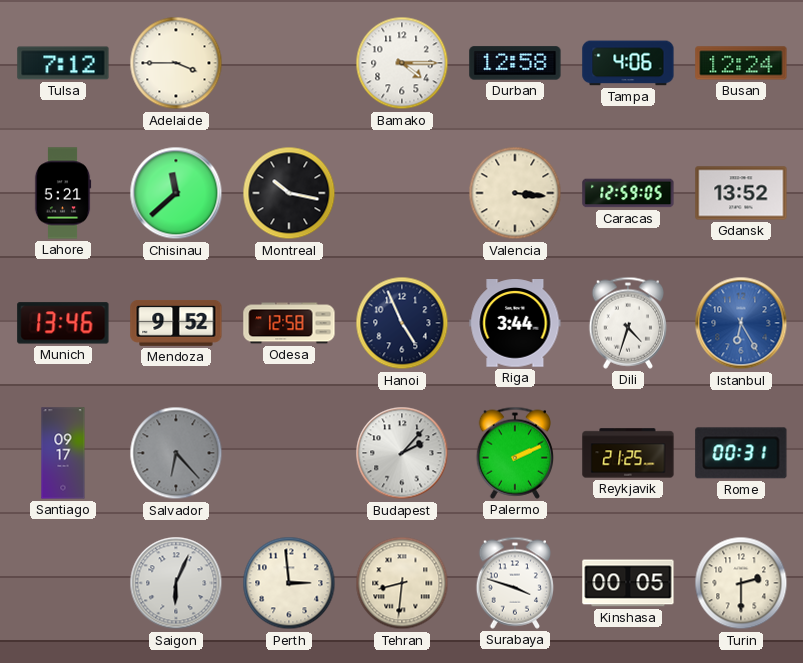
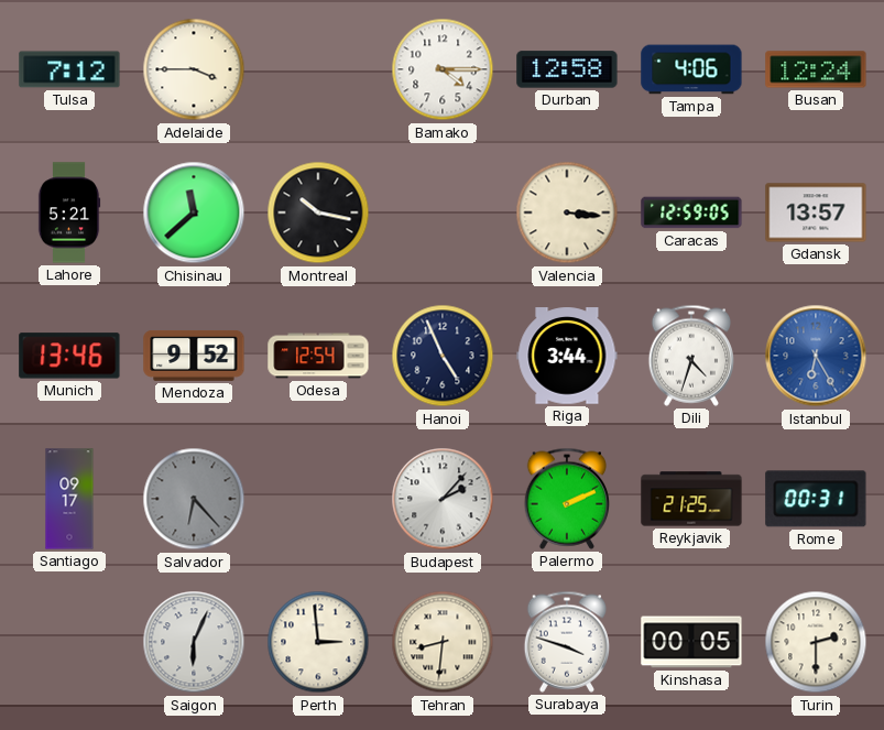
Gdansk: 13:52 -> 13:57
Odesa: 12:58 -> 12:54
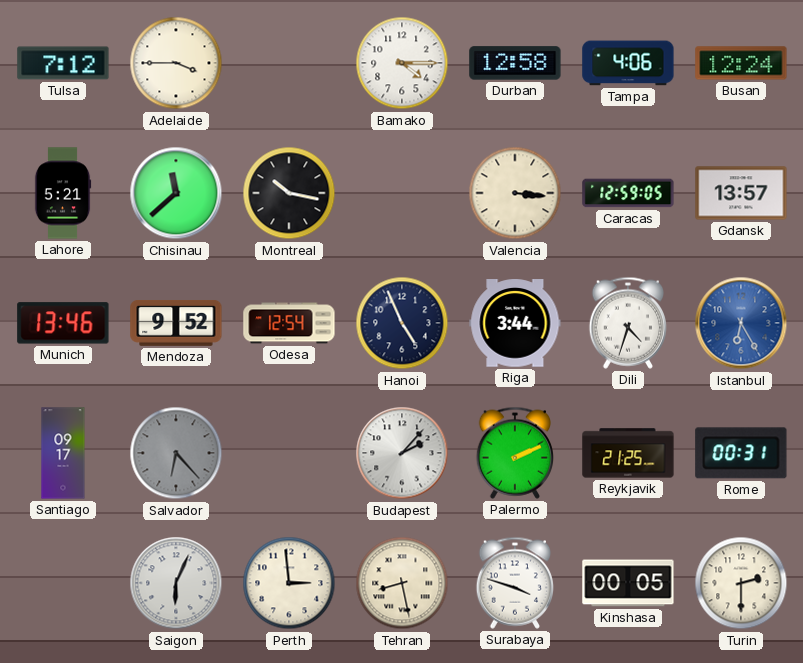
Tehran: 8:31 -> 8:28
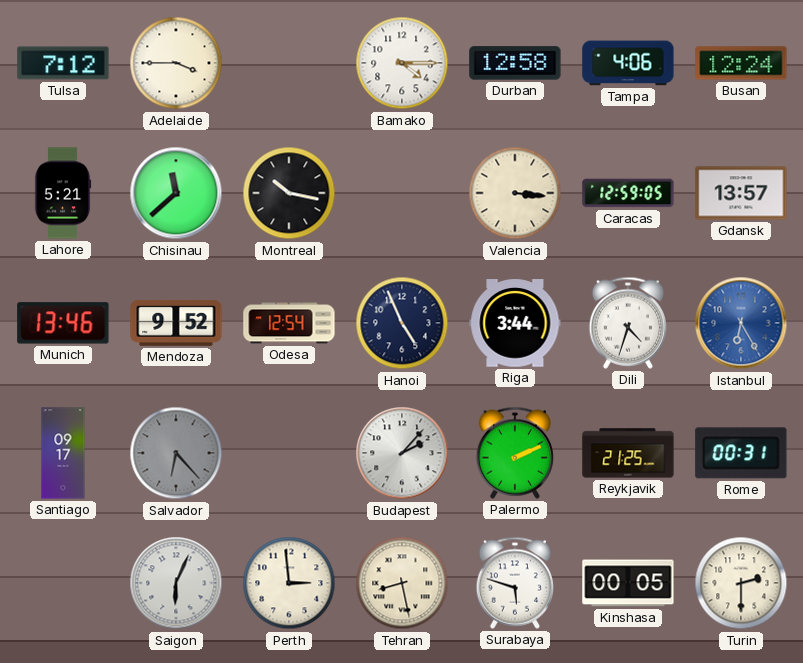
Surabaya: 3:48 -> 5:48
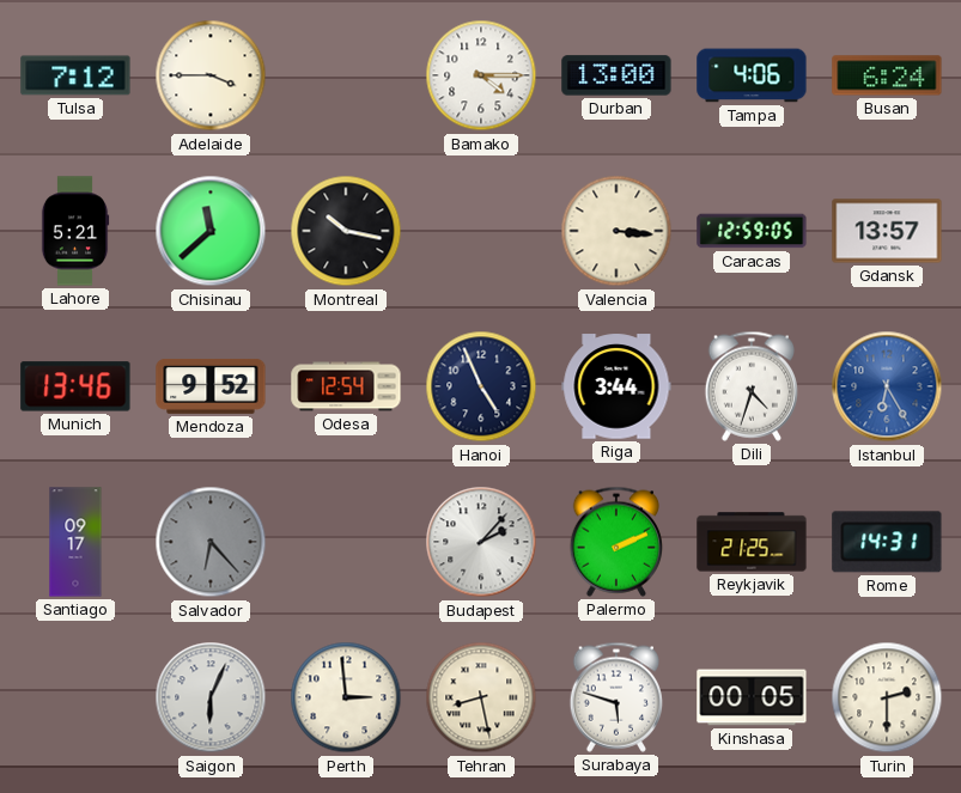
Durban: 12:58 -> 13:00
Busan: 12:24 -> 6:24
Rome: 00:31 -> 14:31
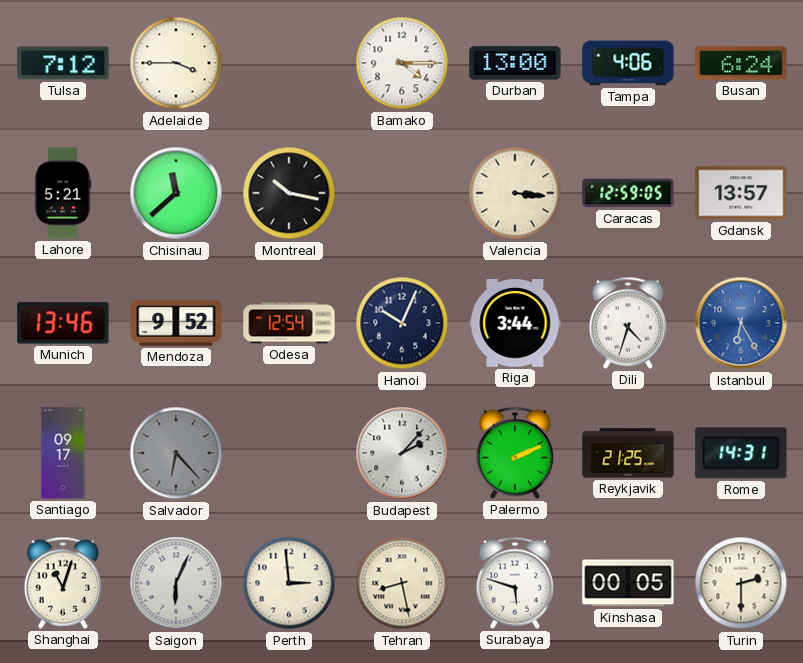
Hanoi: 4:56 -> 10:04
Shanghai: none -> 11:03
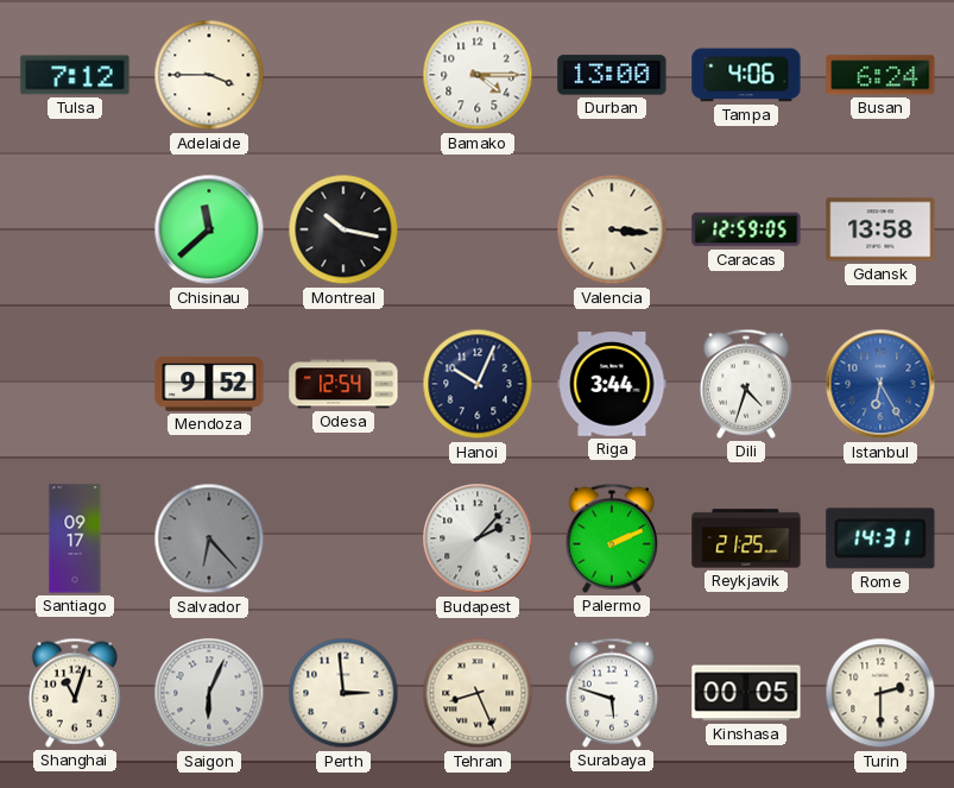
Lahore: 5:21 -> none
Gdansk: 13:57 -> 13:58
Munich: 13:46 -> none
Tehran: 8:28 -> 8:26
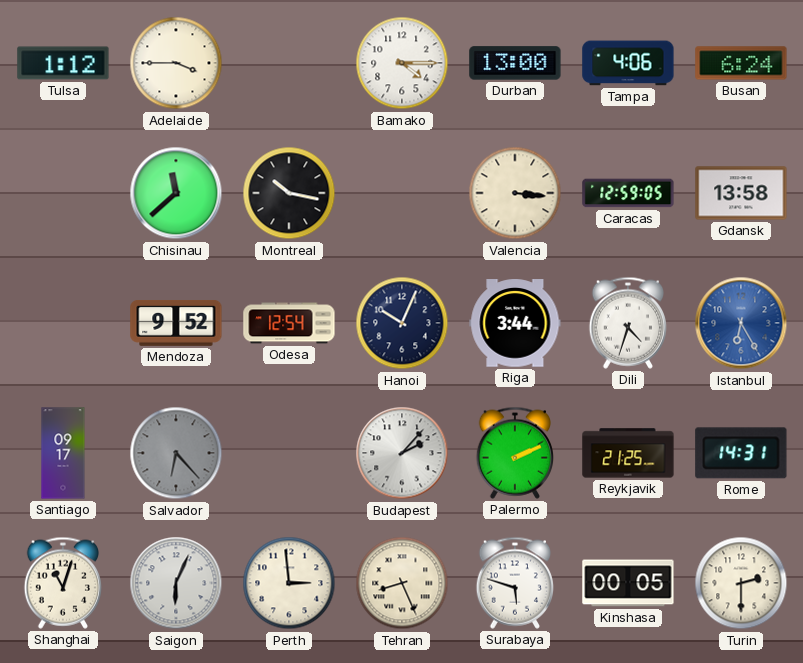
Tulsa: 7:12 -> 1:12
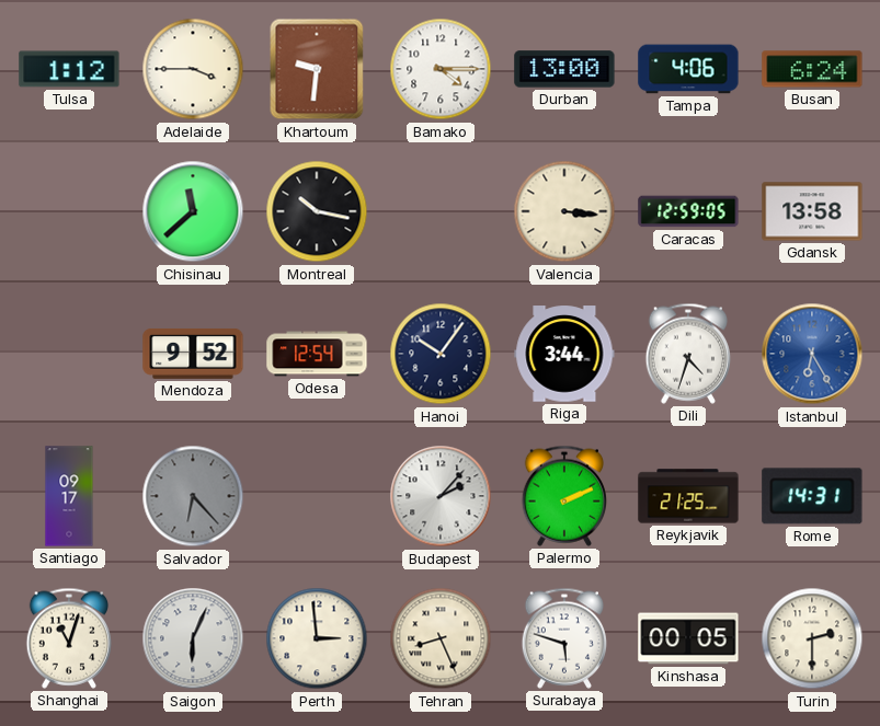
Khartoum: none -> 9:31
Hanoi: 10:04 -> 10:06
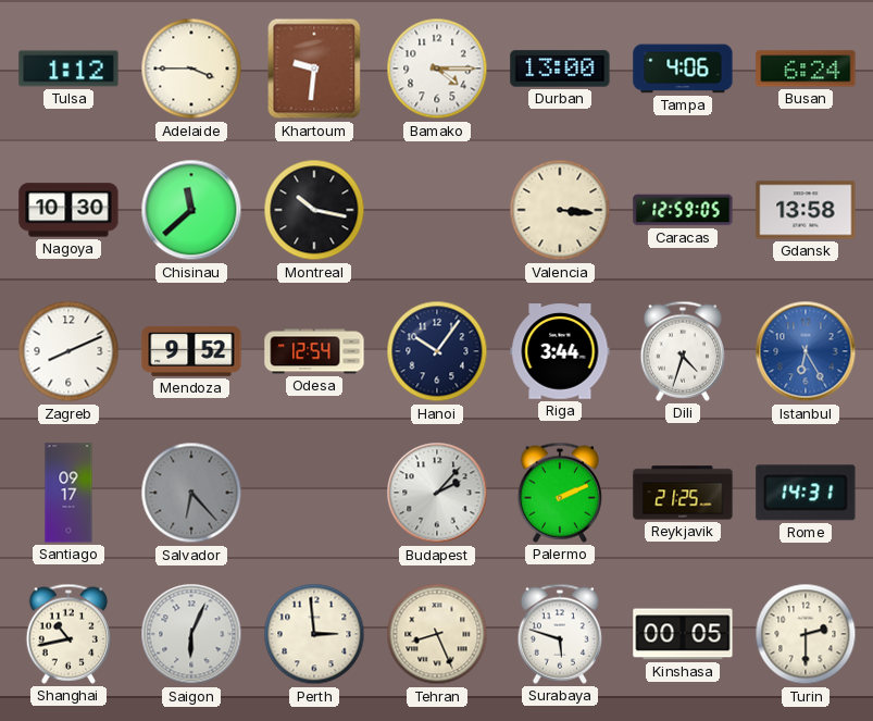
Nagoya: none -> 10:30
Zagreb: none -> 8:11
Shanghai: 11:03 -> 10:43
